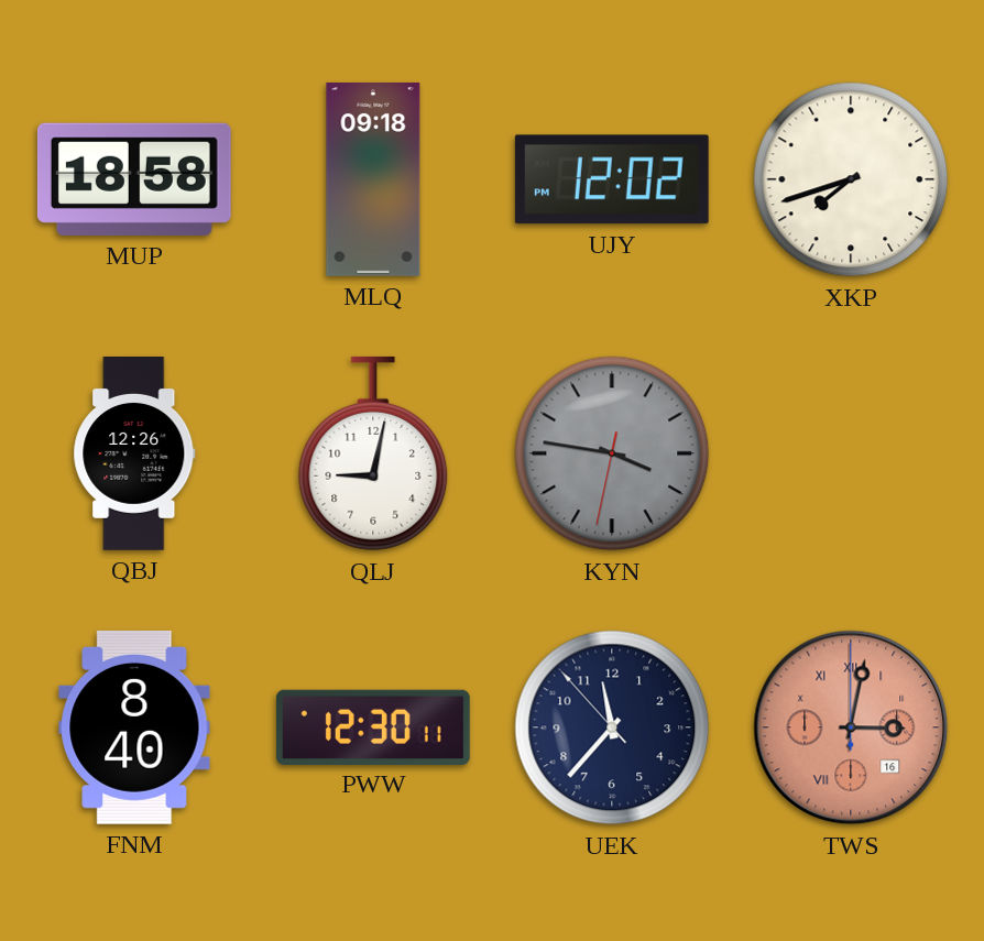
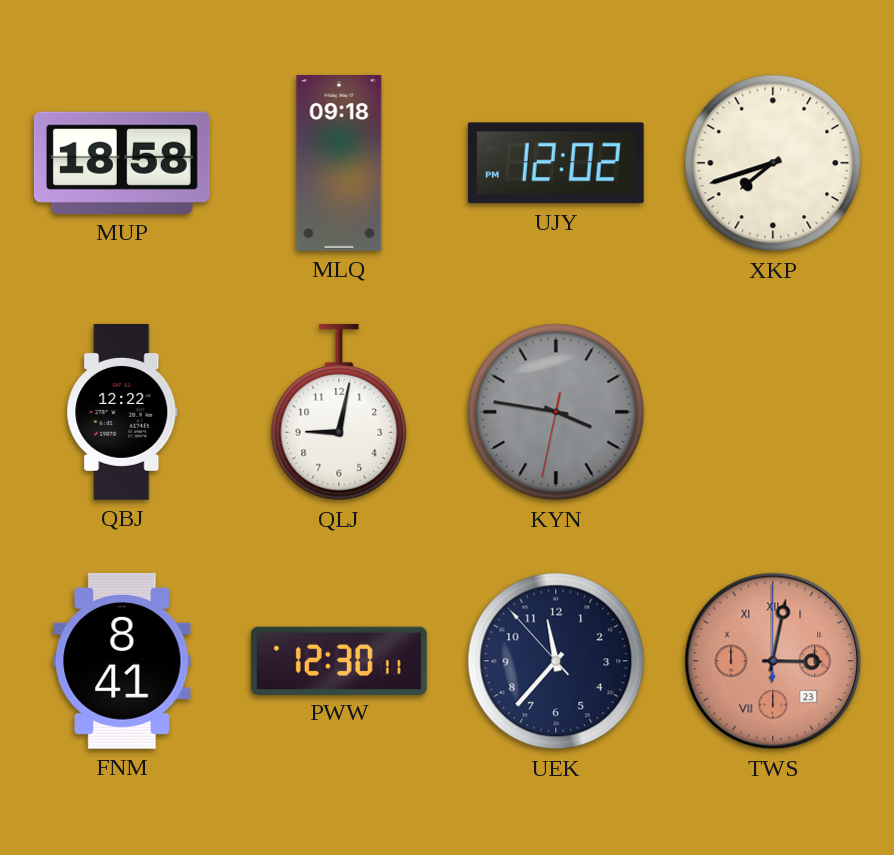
QBJ: 12:26 -> 12:22
FNM: 8:40 -> 8:41
TWS date: 16 -> 23
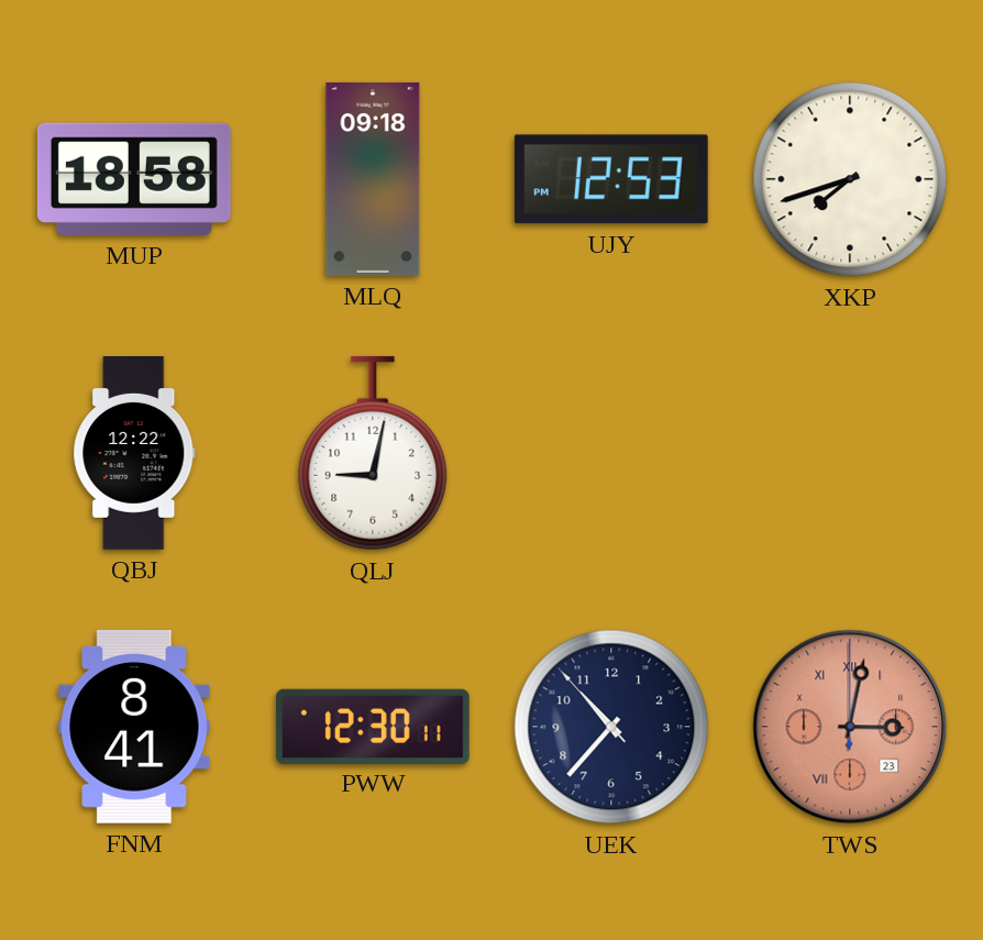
UJY: 12:02 -> 12:53
KYN: 3:46 -> none
UEK: 11:36 -> 10:36
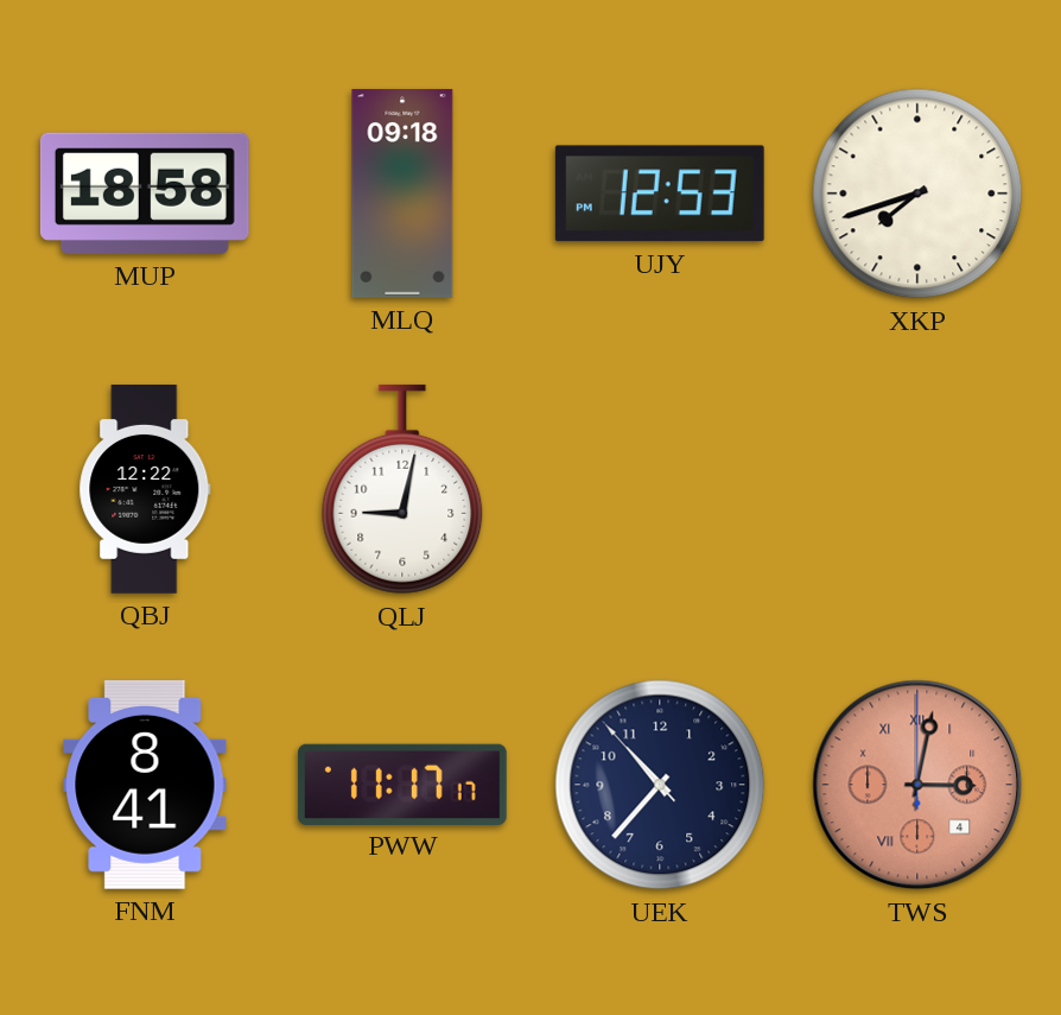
PWW: 12:30 -> 11:17
TWS date: 23 -> 4
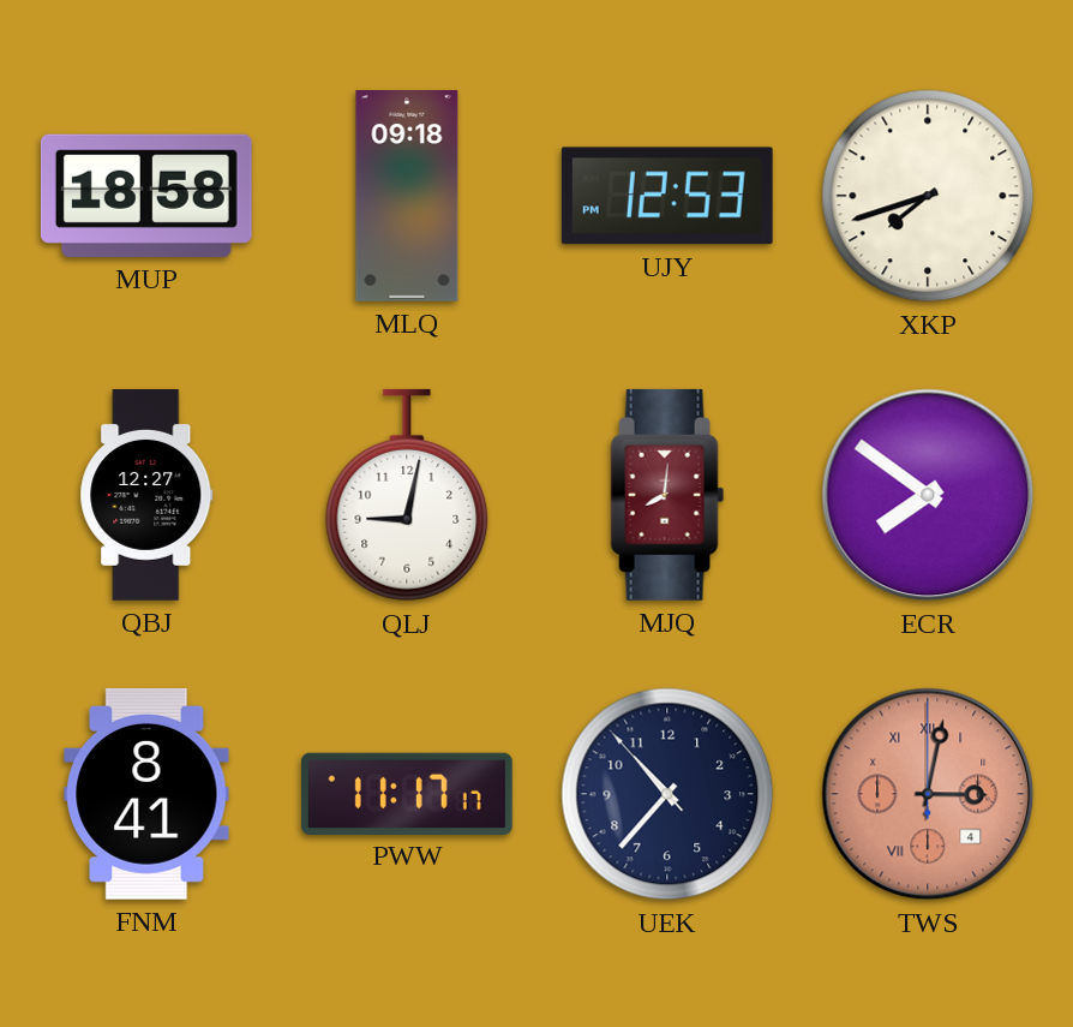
QBJ: 12:22 -> 12:27
MJQ: none -> 8:01
ECR: none -> 7:51
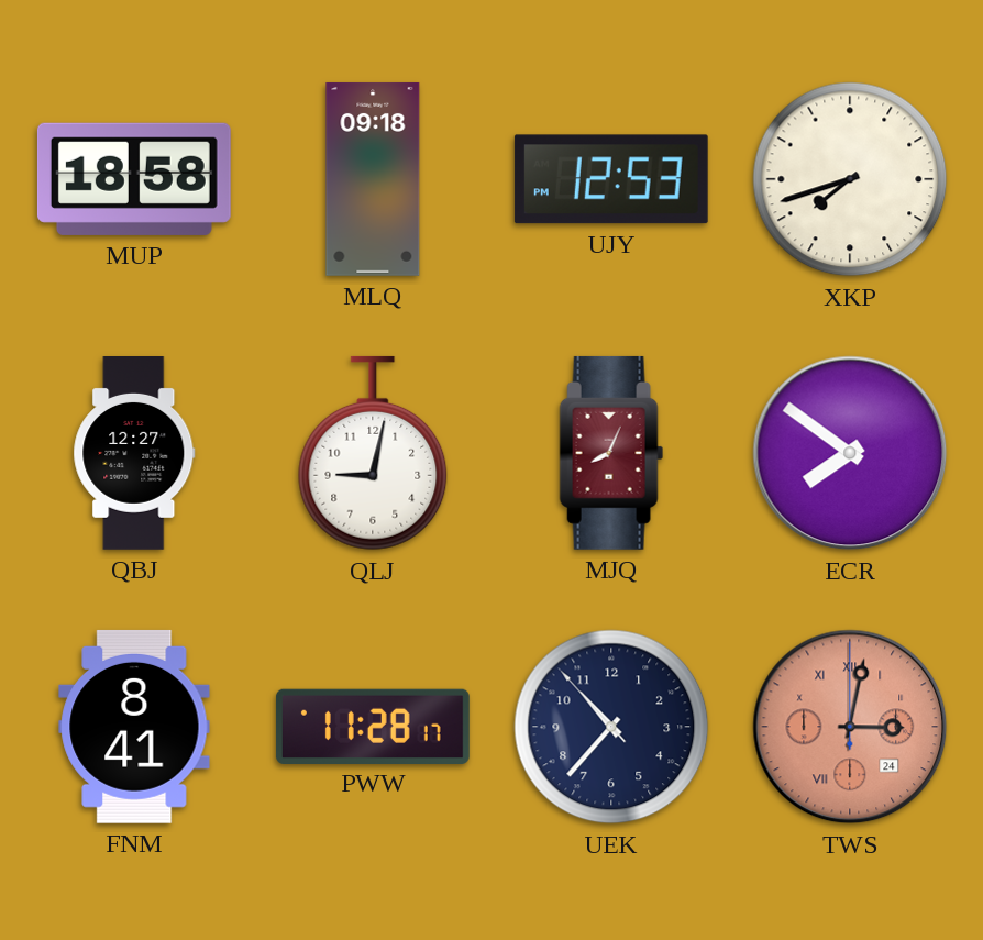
MJQ: 8:01 -> 8:04
PWW: 11:17 -> 11:28
TWS date: 4 -> 24
